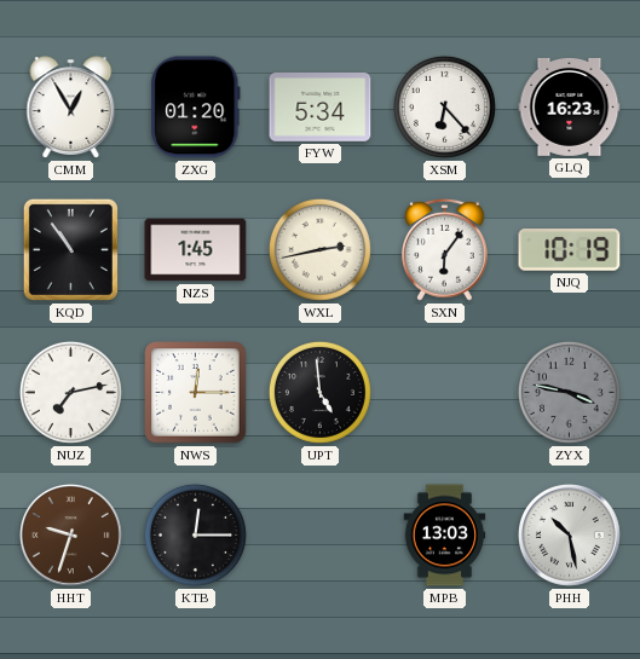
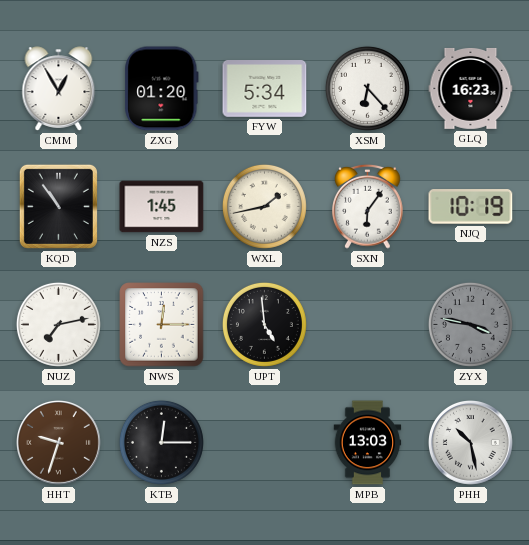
WXL: 2:43 -> 1:43
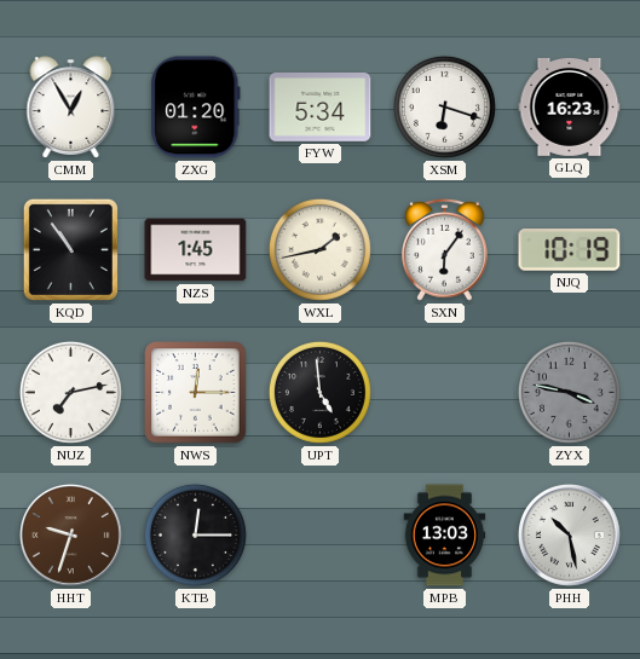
XSM: 6:23 -> 6:18
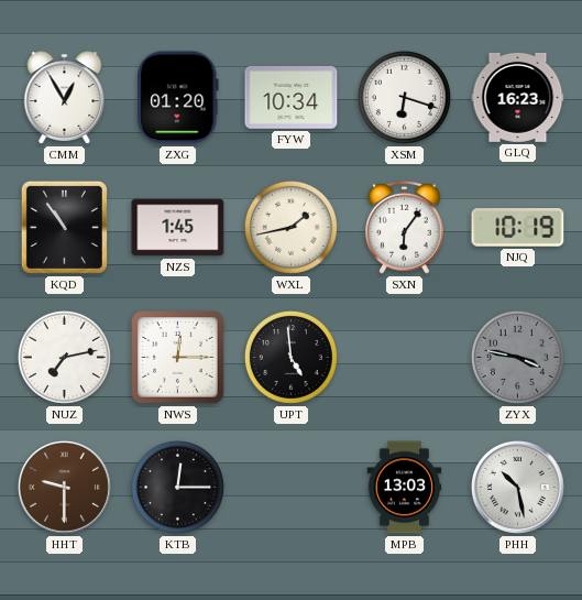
FYW: 5:34 -> 10:34
HHT: 9:33 -> 9:30
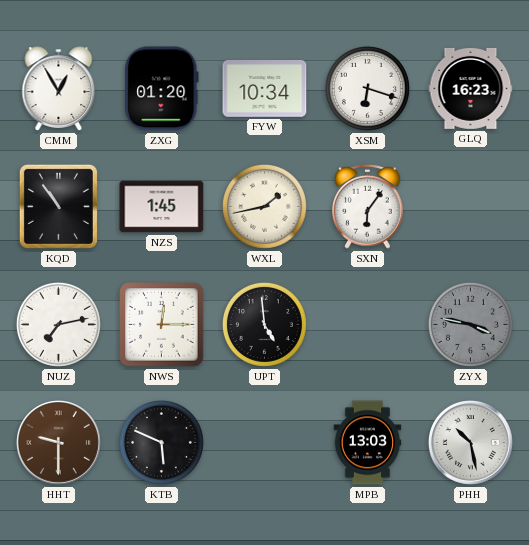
NJQ: 10:19 -> none
KTB: 12:15 -> 5:49
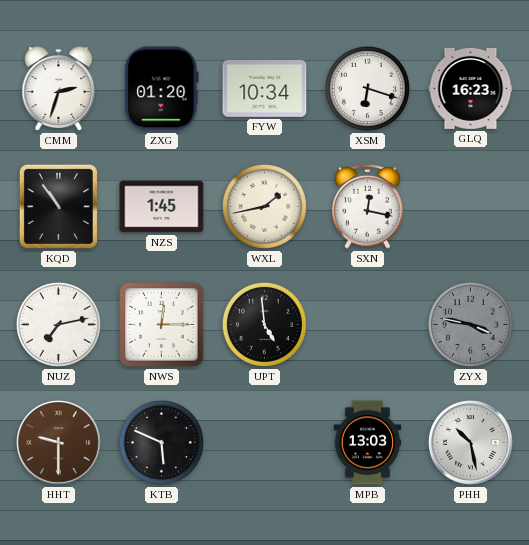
CMM: 12:55 -> 2:33
SXN: 6:06 -> 12:17
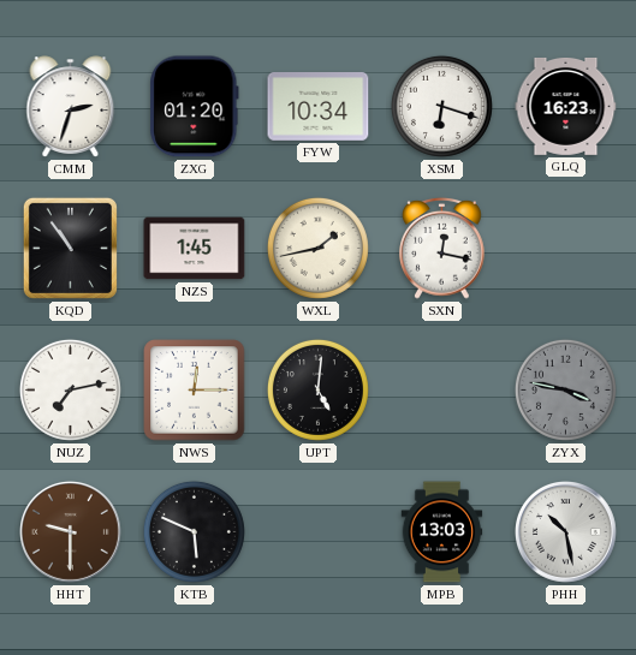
UPT: 4:59 -> 5:01
